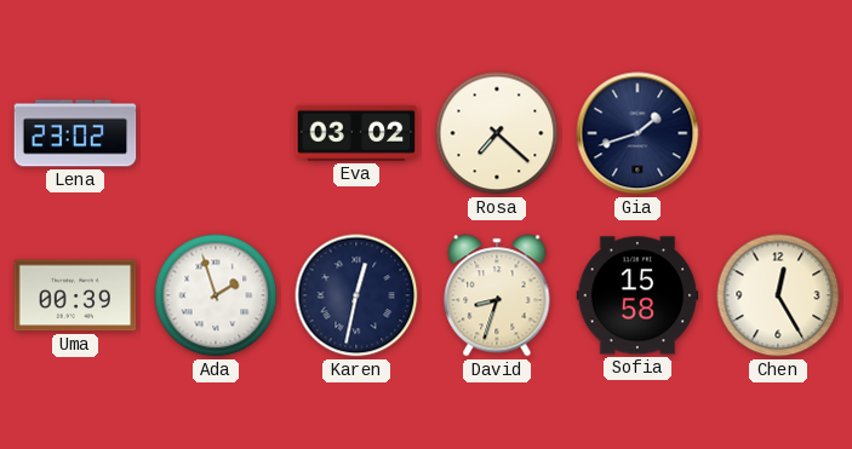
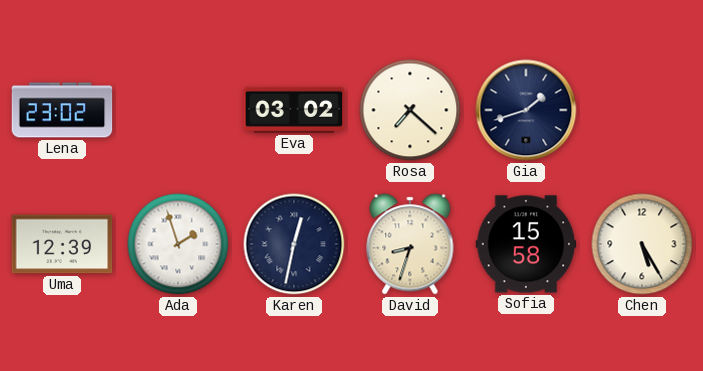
Uma: 00:39 -> 12:39
Chen: 12:25 -> 5:25
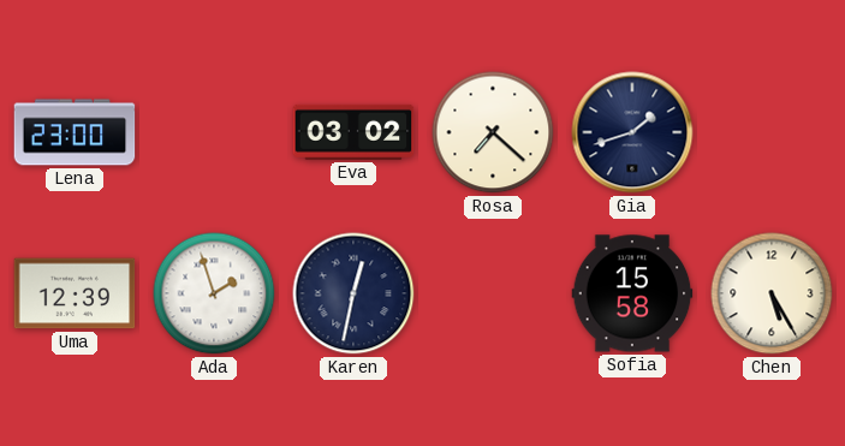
Lena: 23:02 -> 23:00
David: 8:33 -> none
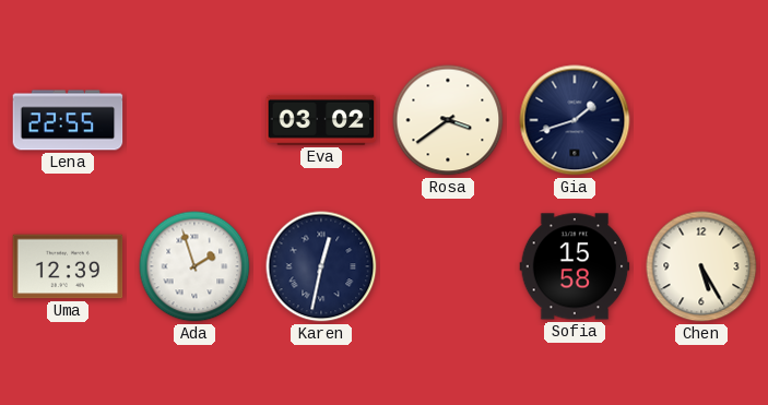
Lena: 23:00 -> 22:55
Rosa: 7:22 -> 3:39
